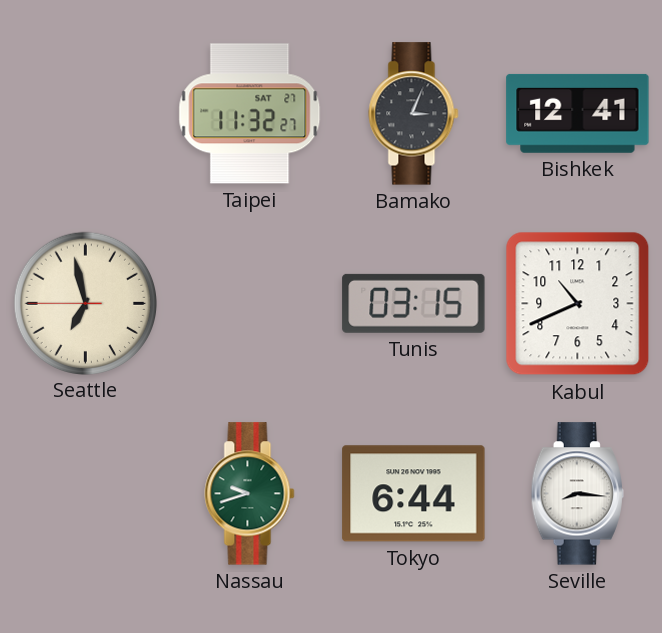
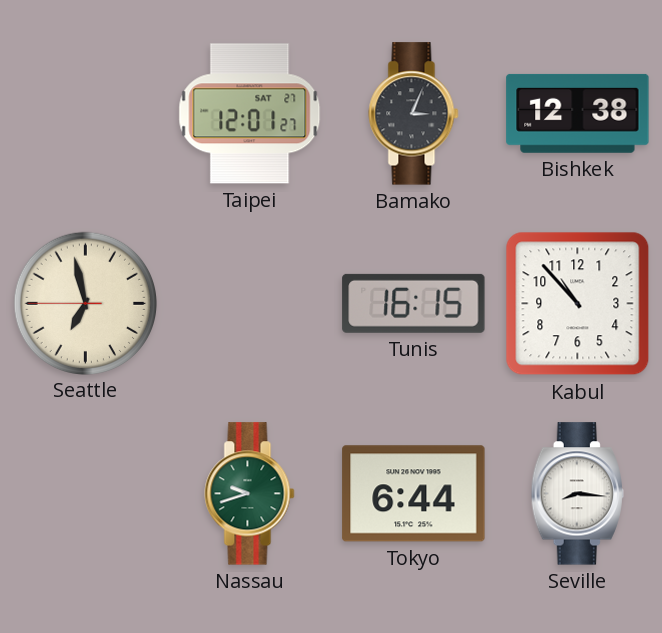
Taipei: 11:32 -> 12:01
Bishkek: 12:41 -> 12:38
Tunis: 03:15 -> 16:15
Kabul: 10:41 -> 10:53
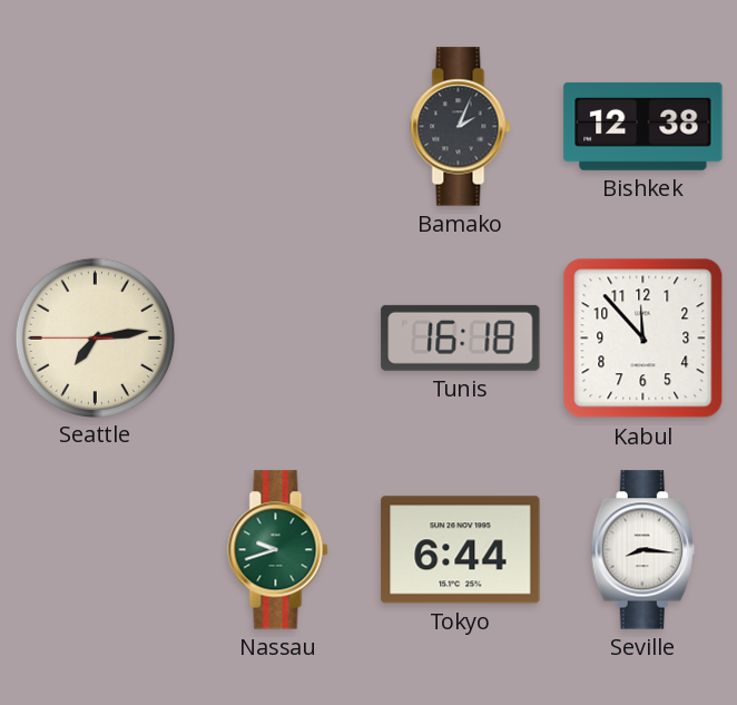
Taipei: 12:01 -> none
Bamako: 3:04 -> 2:04
Seattle: 6:57 -> 7:13
Tunis: 16:15 -> 16:18
Kabul: 10:53 -> 11:53
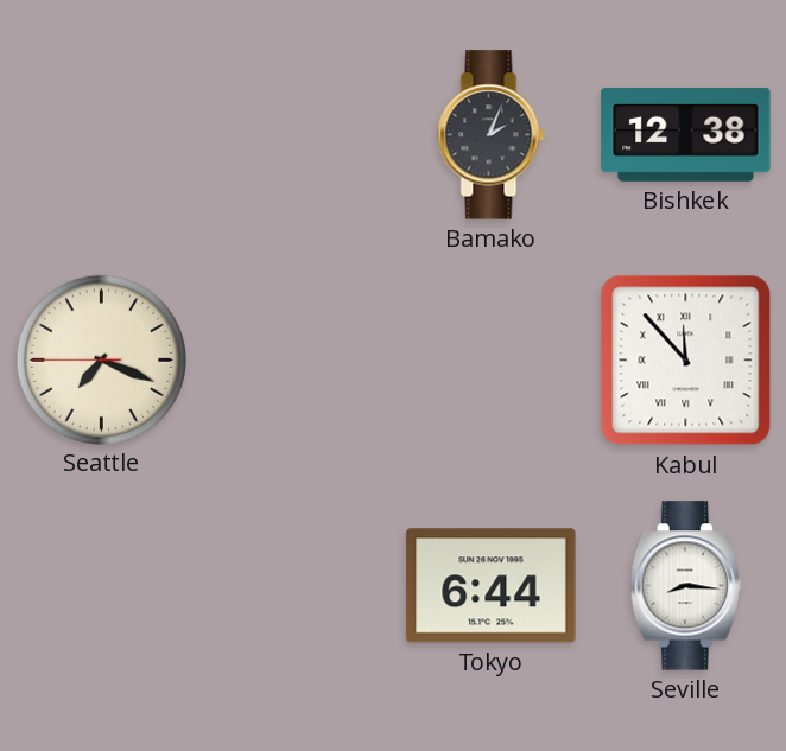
Seattle: 7:13 -> 7:18
Tunis: 16:18 -> none
Kabul numerals: Arabic -> Roman
Nassau: 9:42 -> none
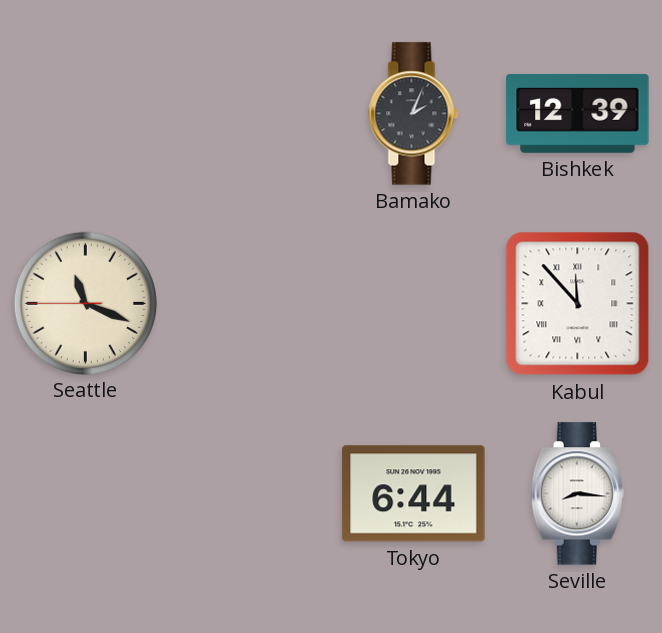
Bishkek: 12:38 -> 12:39
Seattle: 7:18 -> 11:18
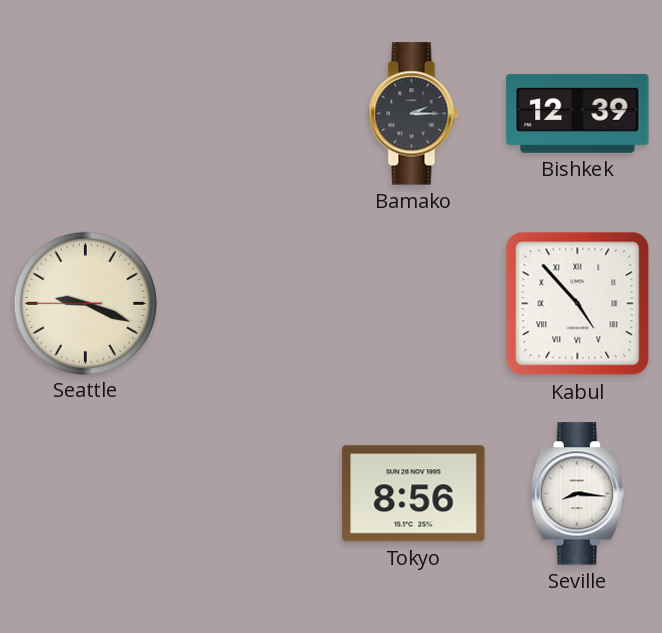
Bamako: 2:04 -> 2:15
Seattle: 11:18 -> 9:18
Kabul: 11:53 -> 4:53
Tokyo: 6:44 -> 8:56
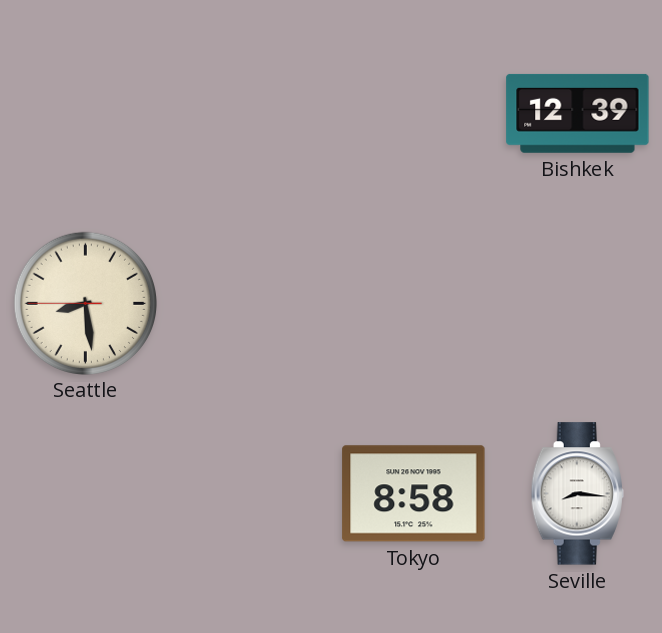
Bamako: 2:15 -> none
Seattle: 9:18 -> 8:28
Kabul: 4:53 -> none
Tokyo: 8:56 -> 8:58
